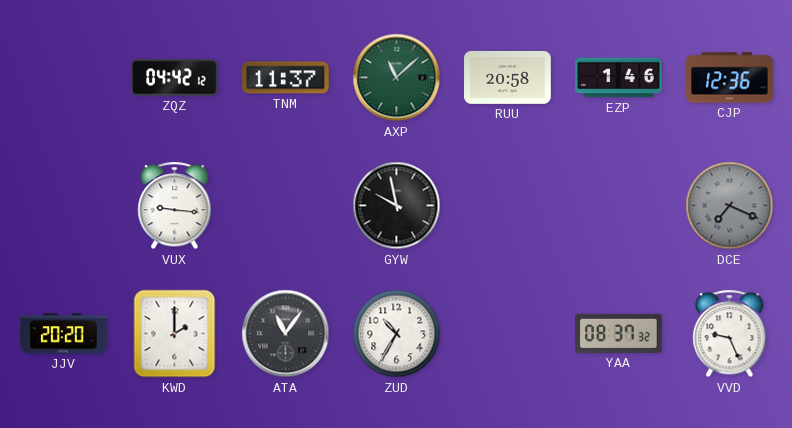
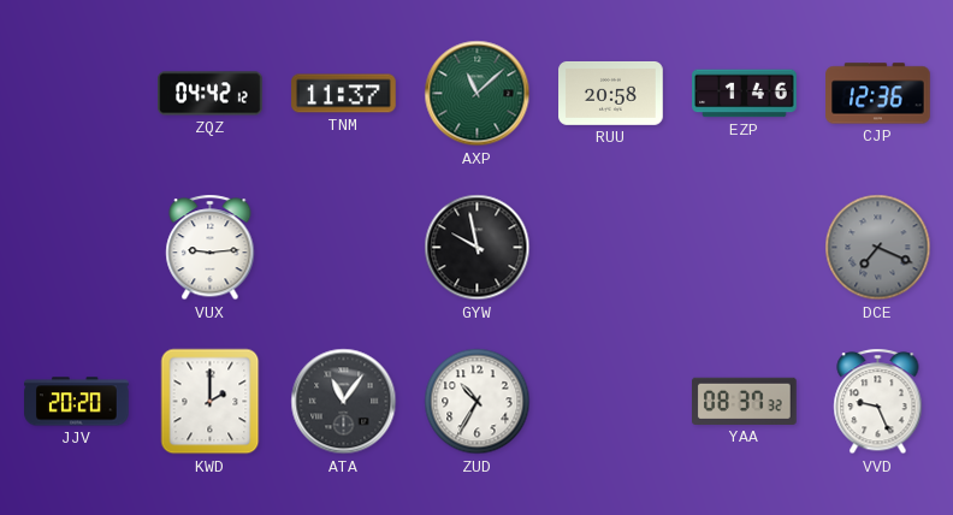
VUX: 9:16 -> 9:14
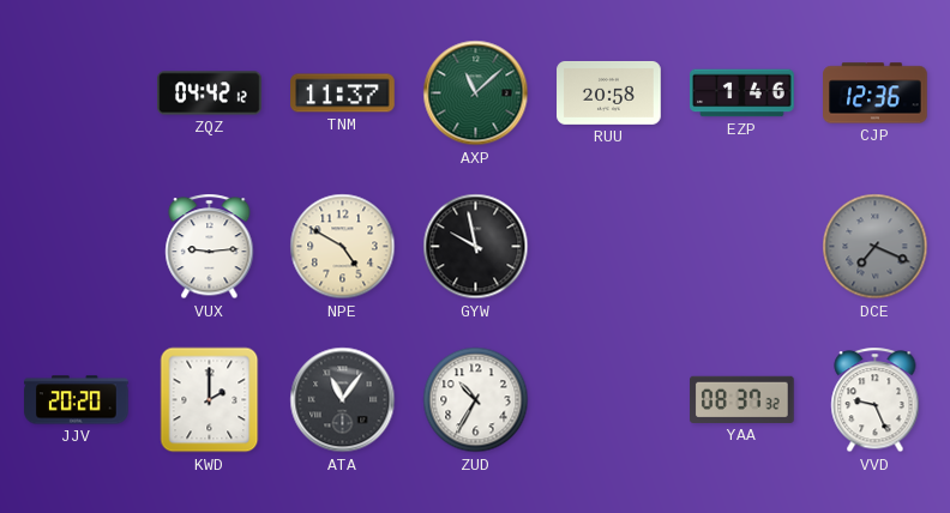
NPE: none -> 4:50
